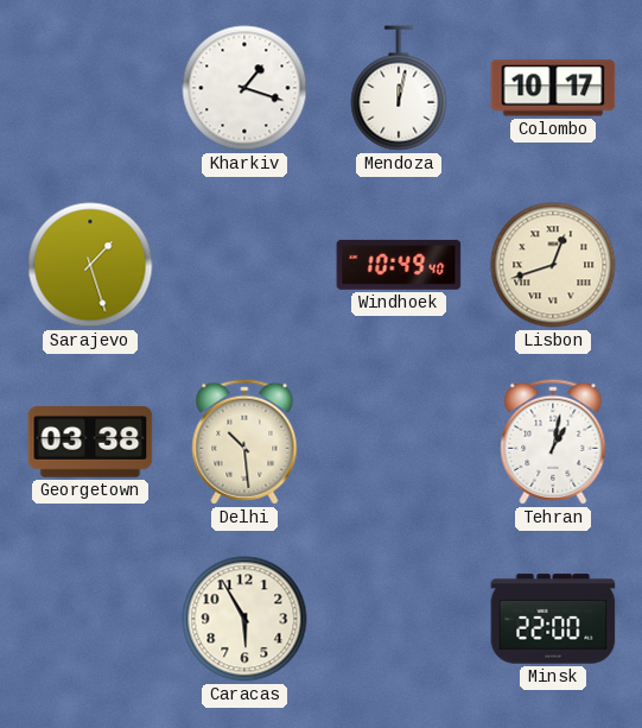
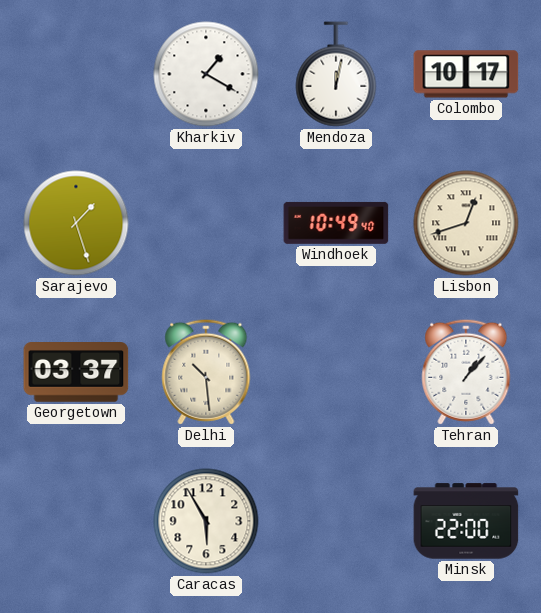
Kharkiv: 1:18 -> 1:20
Georgetown: 03:38 -> 03:37
Tehran: 1:02 -> 1:07
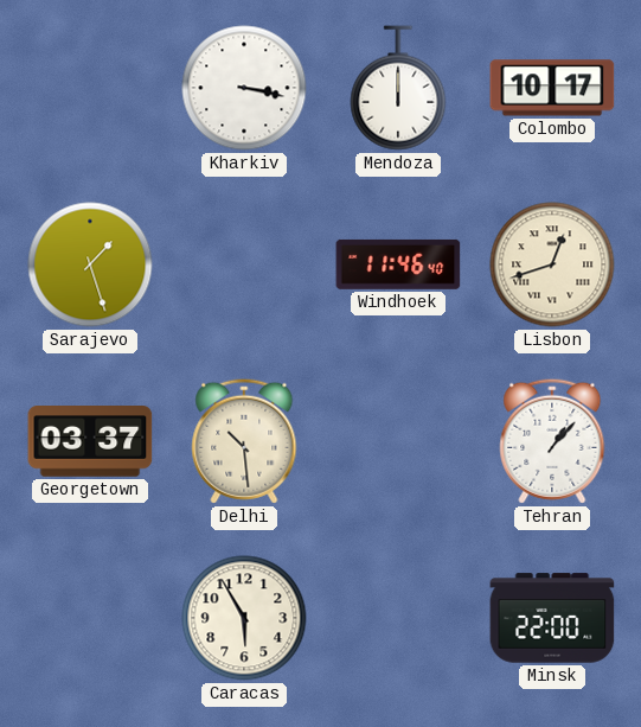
Kharkiv: 1:20 -> 3:17
Mendoza: 12:02 -> 12:00
Windhoek: 10:49 -> 11:46
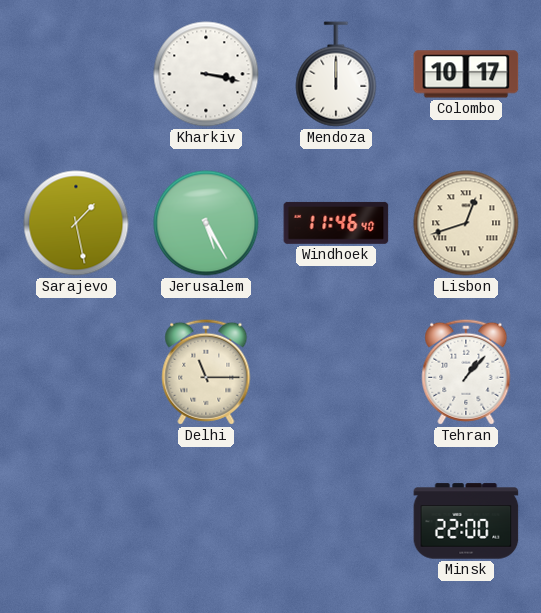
Sarajevo: 1:27 -> 1:28
Jerusalem: none -> 5:25
Georgetown: 03:37 -> none
Delhi: 10:29 -> 11:15
Caracas: 5:55 -> none
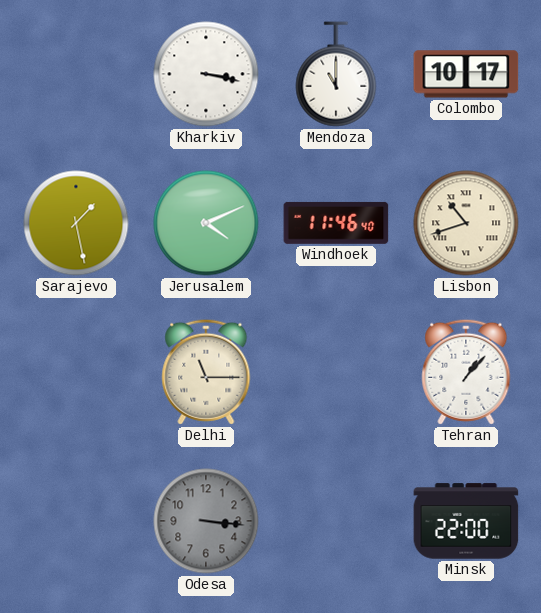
Mendoza: 12:00 -> 11:00
Jerusalem: 5:25 -> 4:11
Lisbon: 12:42 -> 10:42
Odesa: none -> 3:16
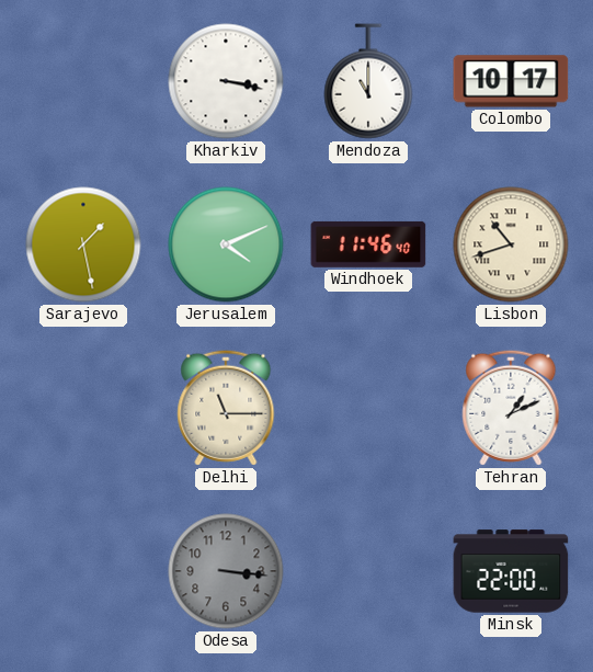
Tehran: 1:07 -> 1:11
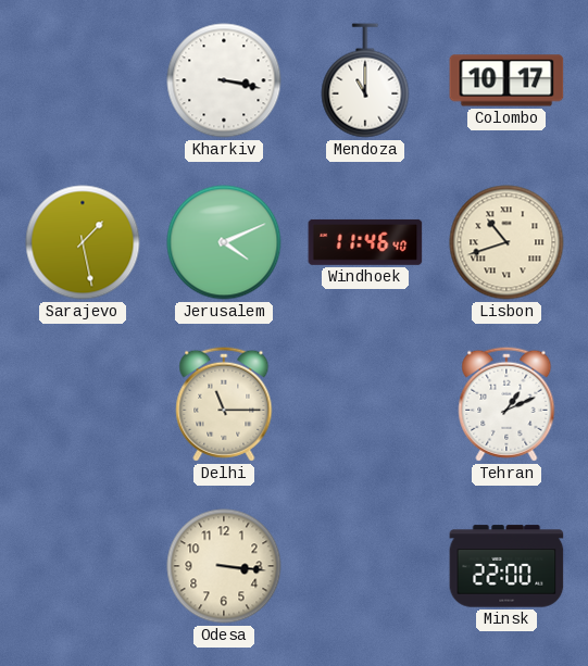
Odesa dial: grey -> cream
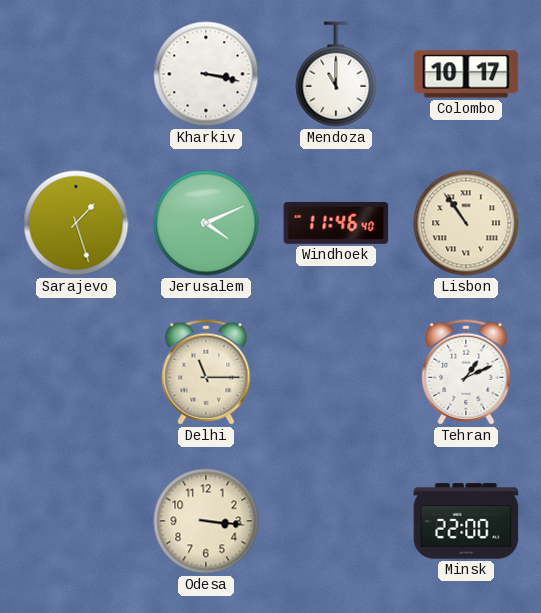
Sarajevo: 1:28 -> 1:27
Lisbon: 10:42 -> 10:54
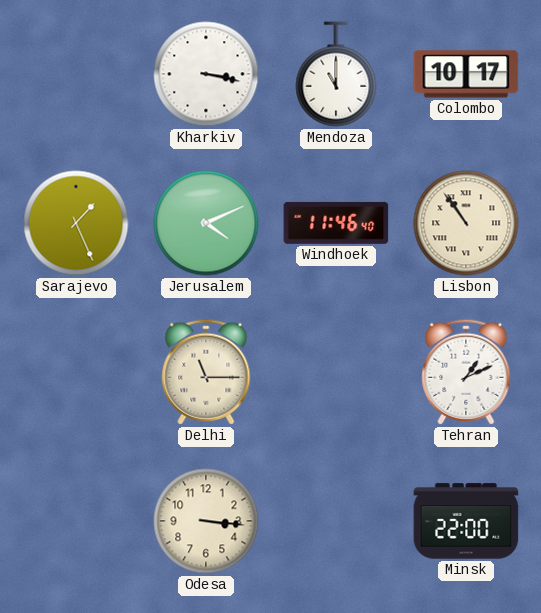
Sarajevo: 1:27 -> 1:26
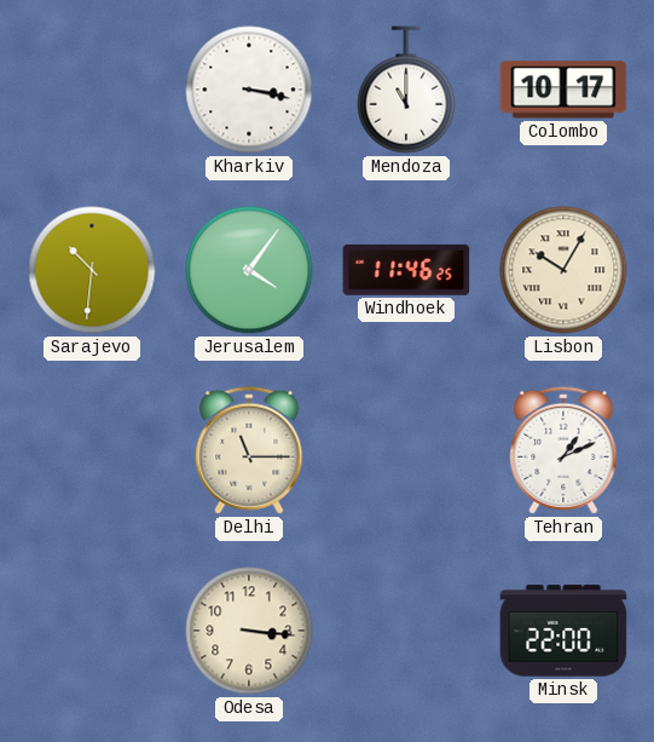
Sarajevo: 1:26 -> 10:31
Jerusalem: 4:11 -> 4:06
Windhoek: 11:46:40 -> 11:46:25
Lisbon: 10:54 -> 10:05
